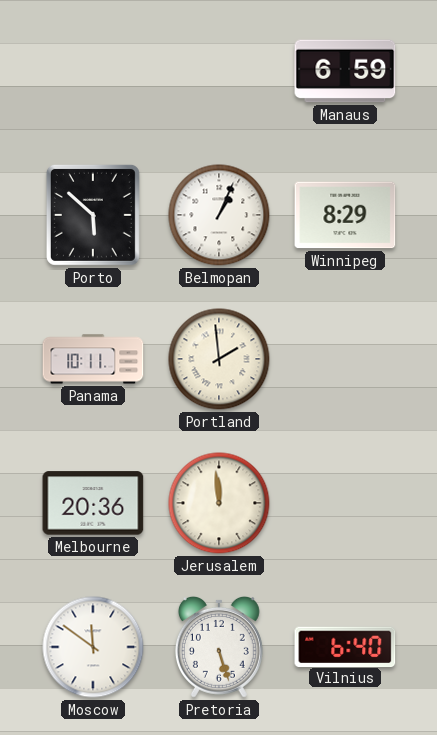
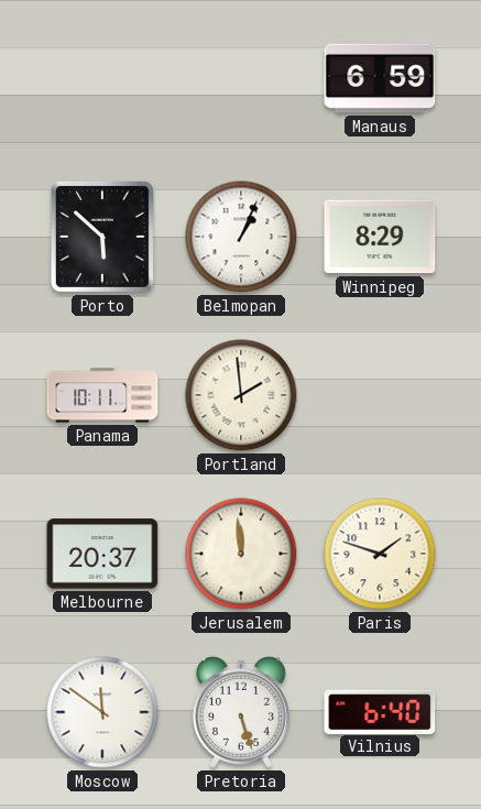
Melbourne: 20:36 -> 20:37
Paris: none -> 1:48
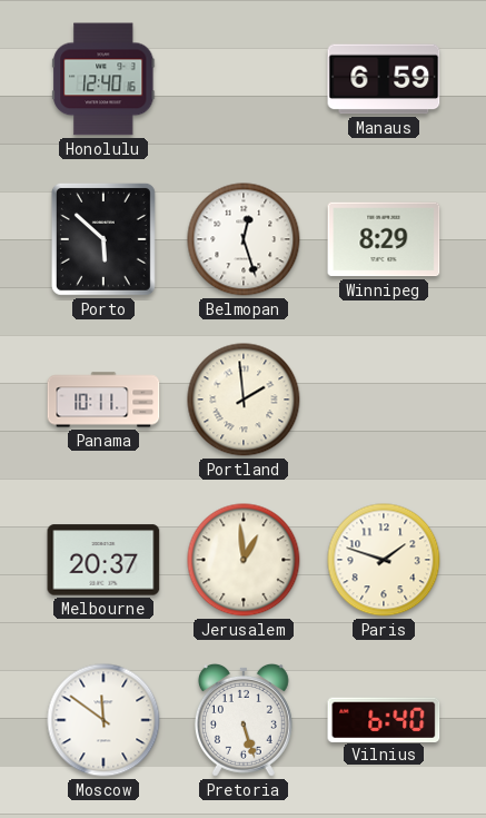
Honolulu: none -> 12:40
Belmopan: 1:04 -> 12:27
Jerusalem: 11:59 -> 12:59
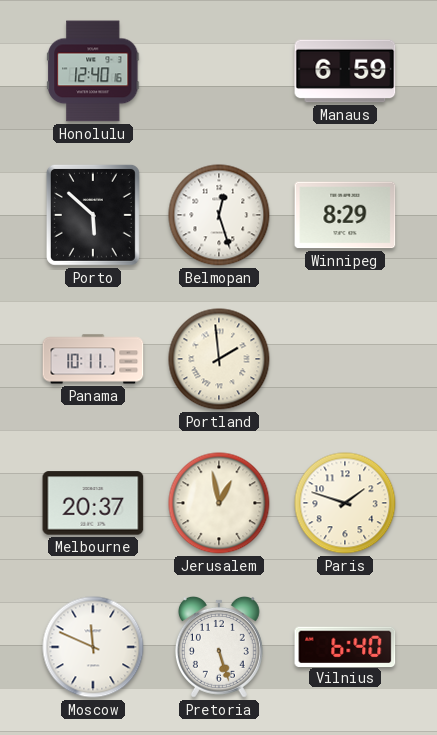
Jerusalem: 12:59 -> 12:58
Moscow: 11:51 -> 11:49
